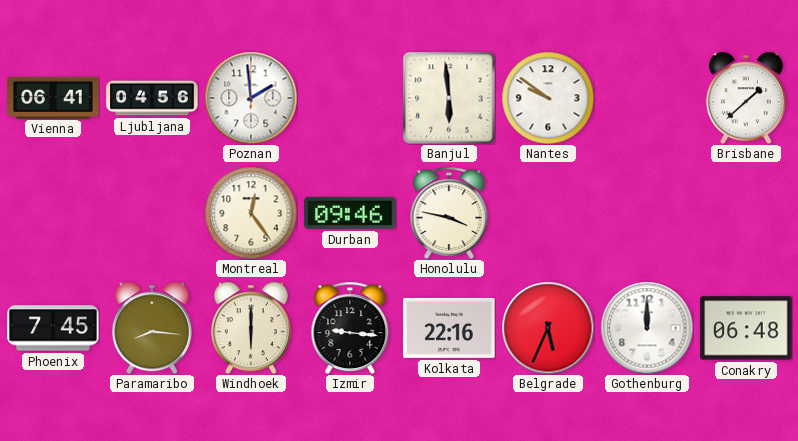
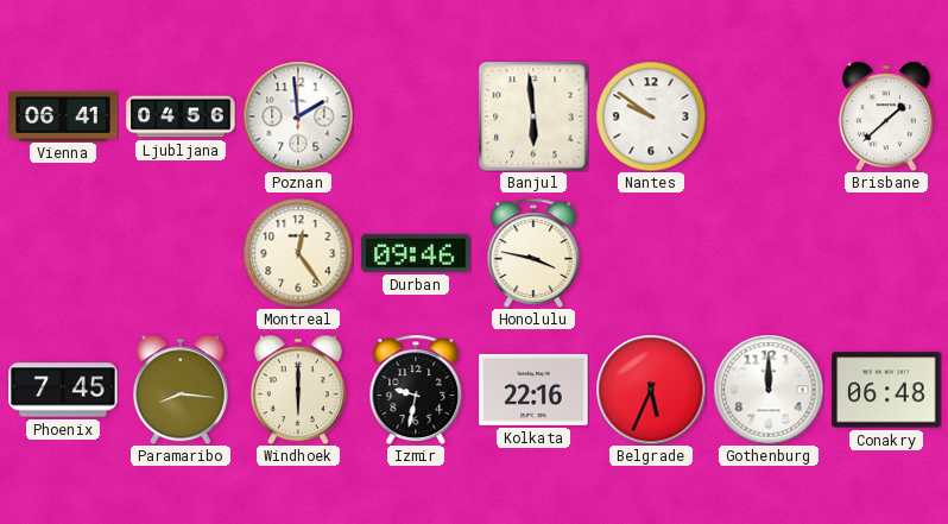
Izmir: 9:16 -> 9:32
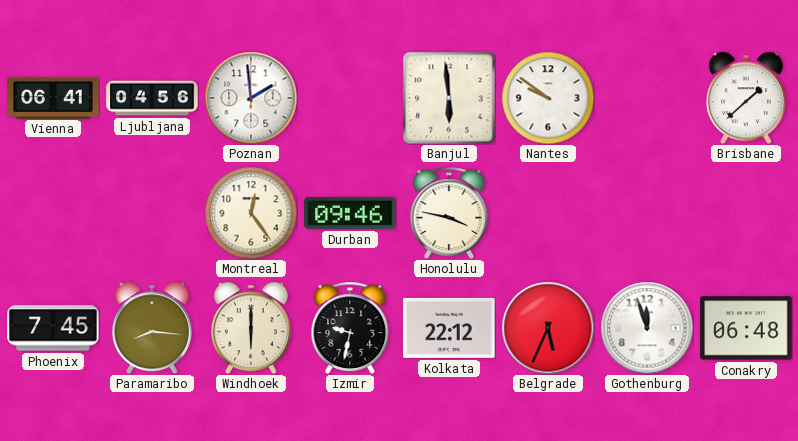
Kolkata: 22:16 -> 22:12
Gothenburg: 12:00 -> 11:57
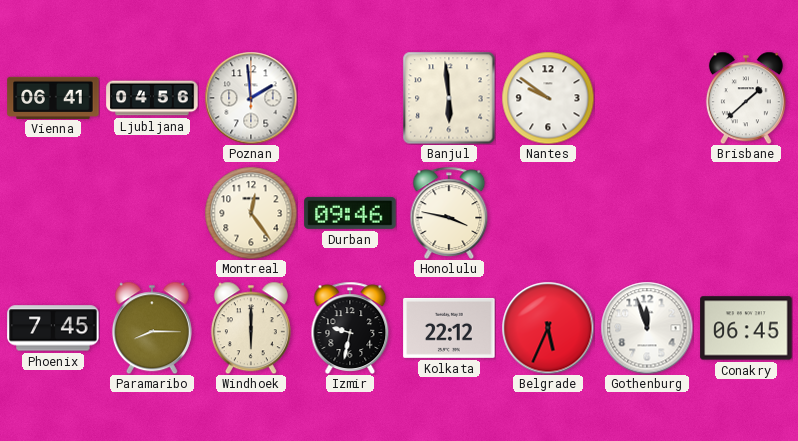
Paramaribo: 8:16 -> 8:15
Conakry: 06:48 -> 06:45
